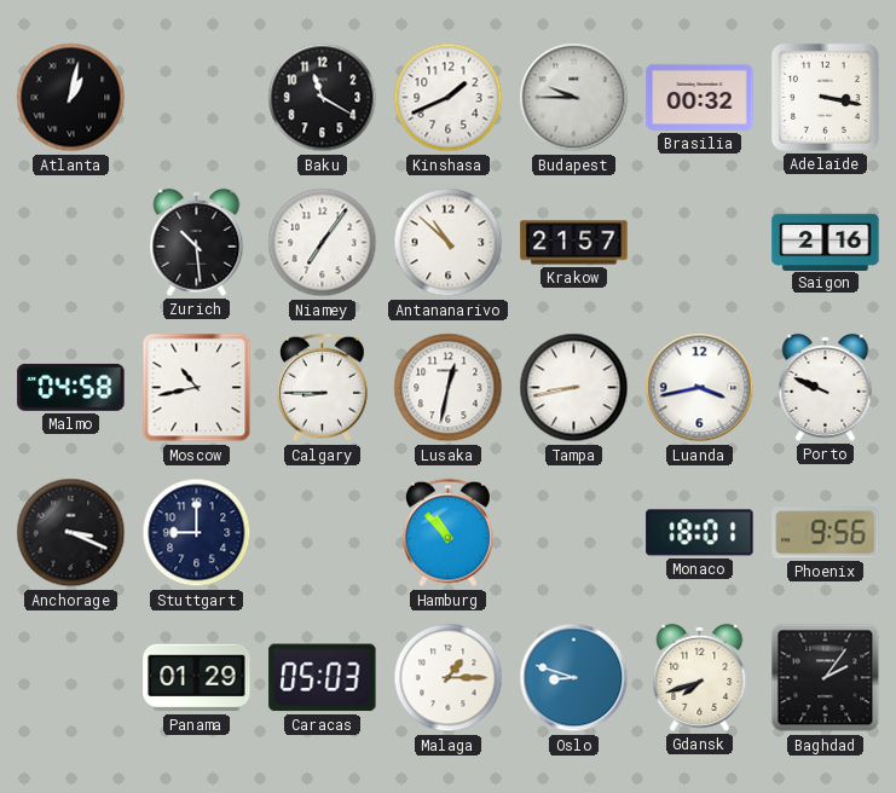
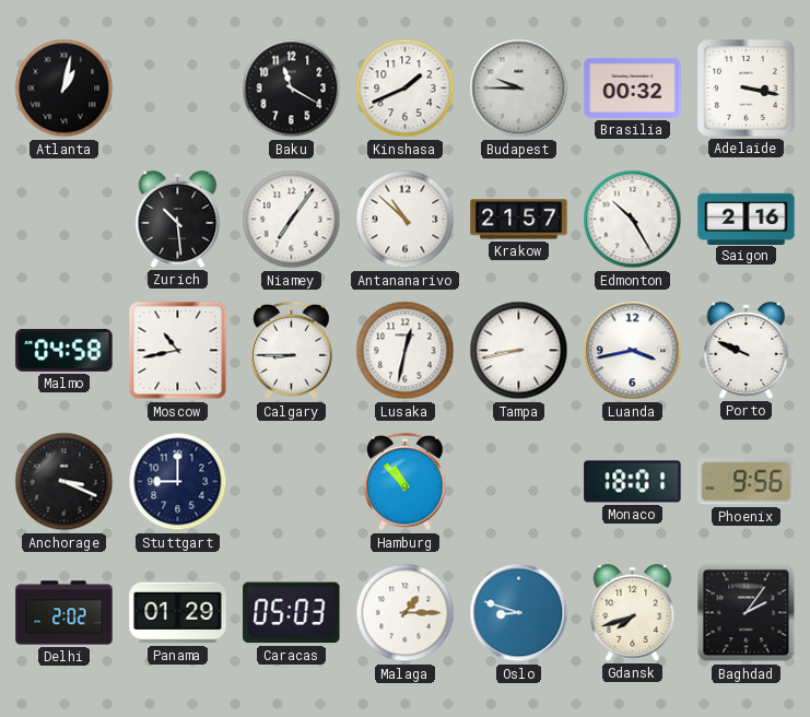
Edmonton: none -> 10:25
Delhi: none -> 2:02
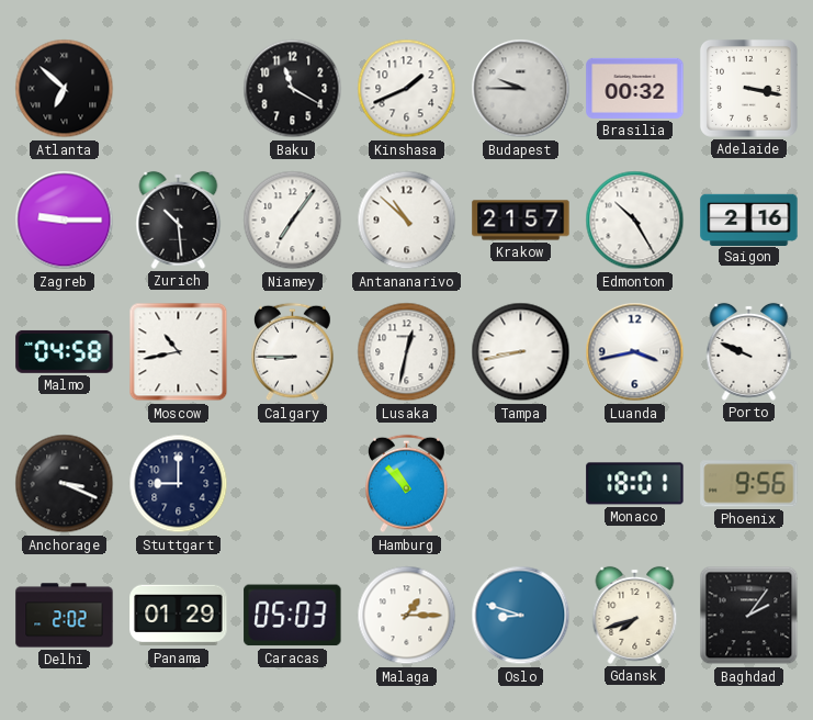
Atlanta: 1:02 -> 6:52
Zagreb: none -> 9:15
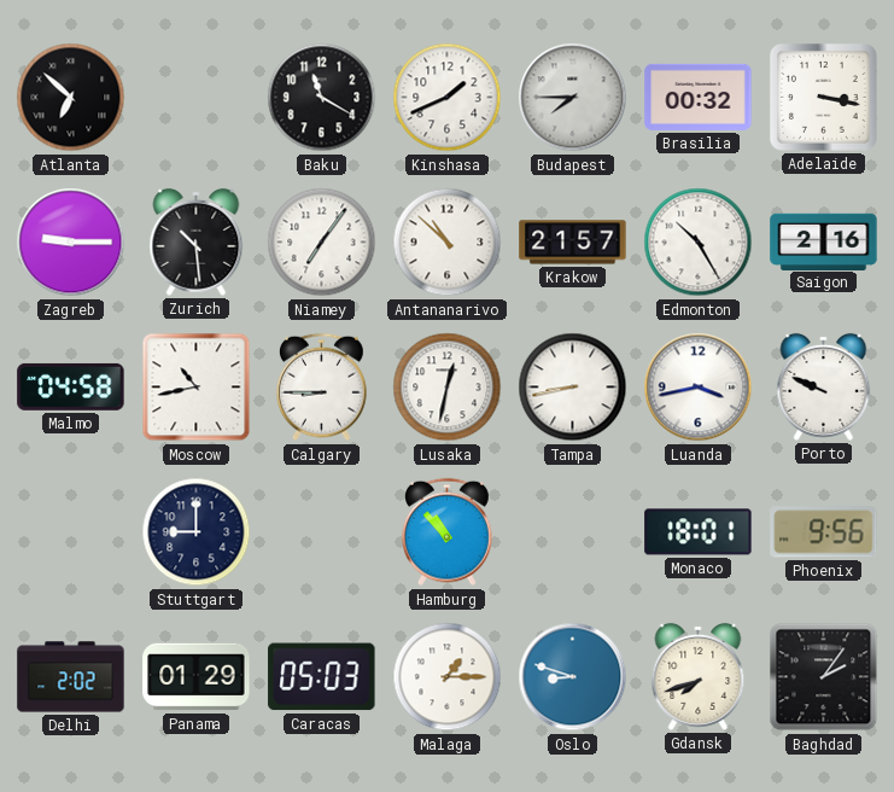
Budapest: 9:45 -> 7:45
Anchorage: 3:19 -> none
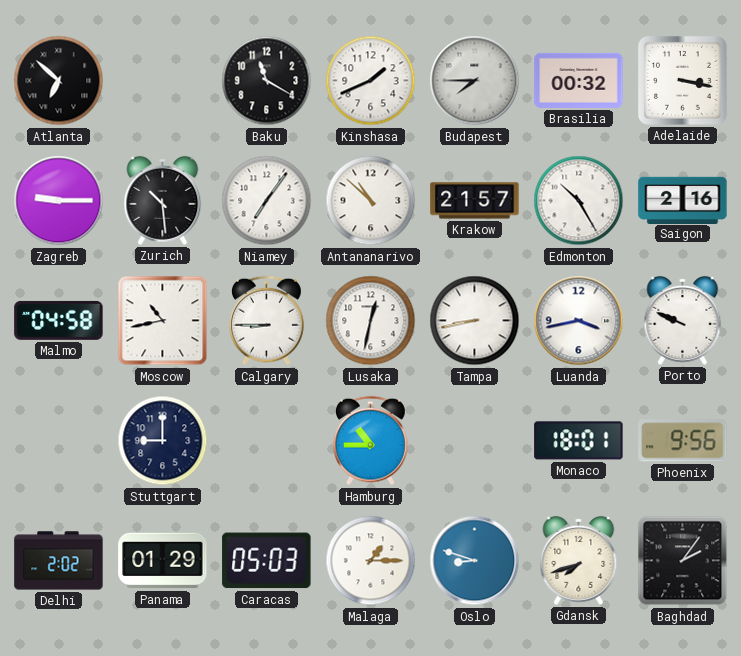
Hamburg: 10:53 -> 10:45
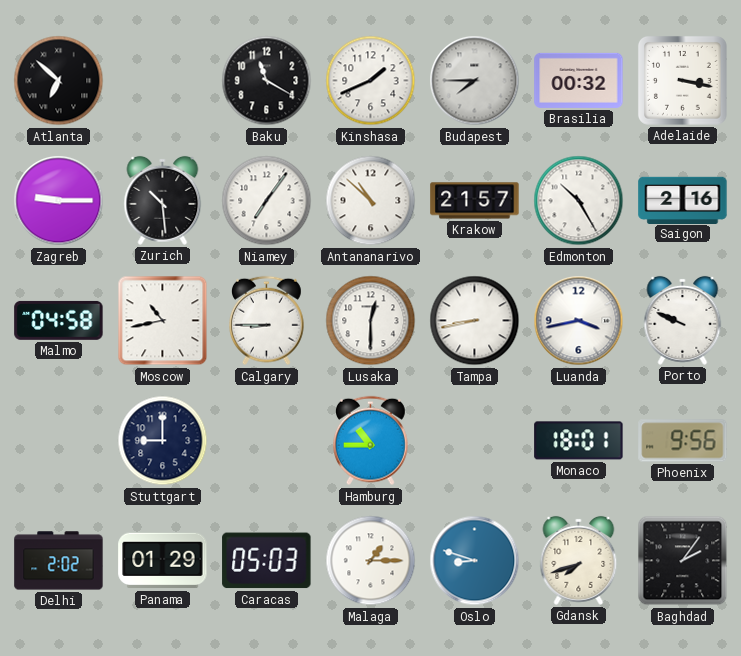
Lusaka: 12:32 -> 12:30
